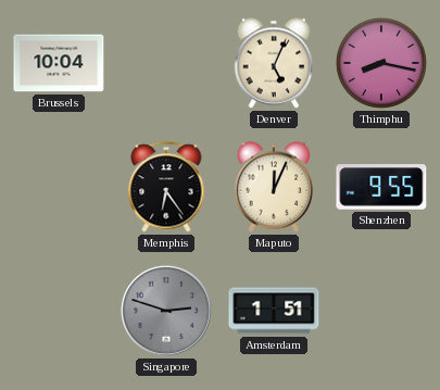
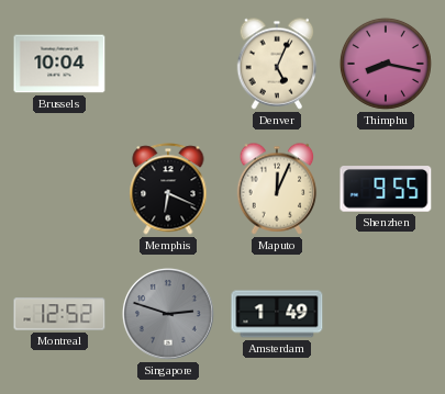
Memphis: 6:24 -> 6:19
Montreal: none -> 12:52
Amsterdam: 1:51 -> 1:49
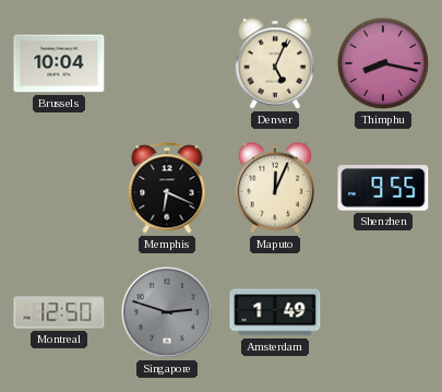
Montreal: 12:52 -> 12:50
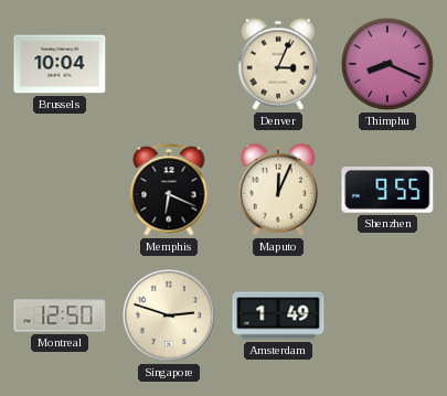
Denver: 5:04 -> 3:04
Thimphu: 8:17 -> 8:19
Singapore dial: grey -> cream
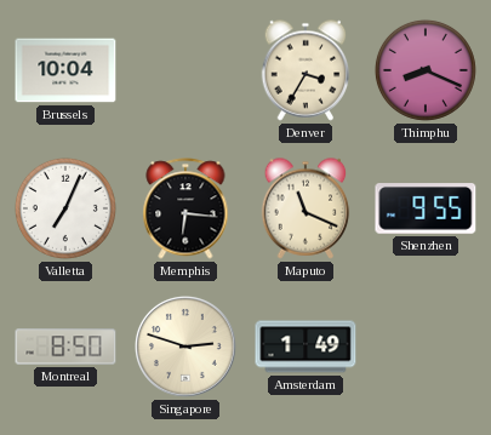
Denver: 3:04 -> 3:35
Valletta: none -> 7:04
Memphis: 6:19 -> 6:16
Maputo: 12:04 -> 11:19
Montreal: 12:50 -> 8:50
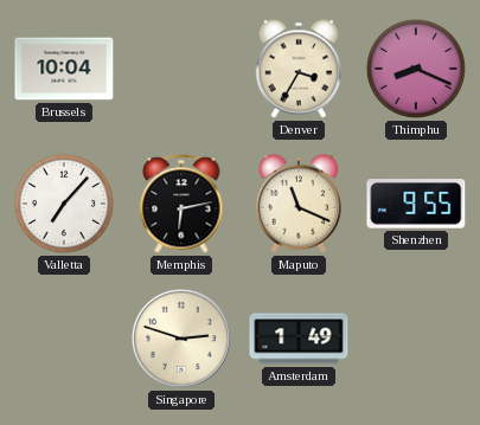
Valletta: 7:04 -> 7:07
Memphis: 6:16 -> 6:13
Montreal: 8:50 -> none
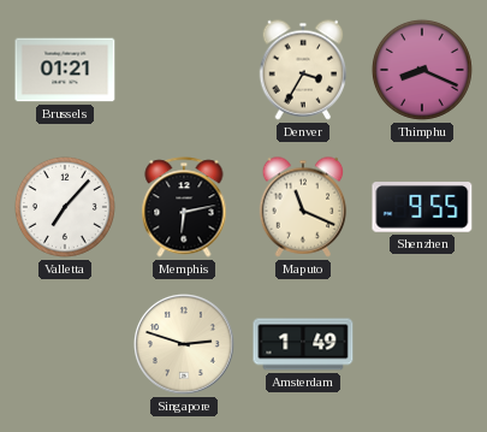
Brussels: 10:04 -> 01:21
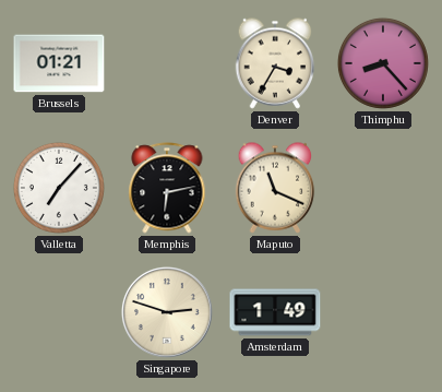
Thimphu: 8:19 -> 8:23
Shenzhen: 9:55 -> none
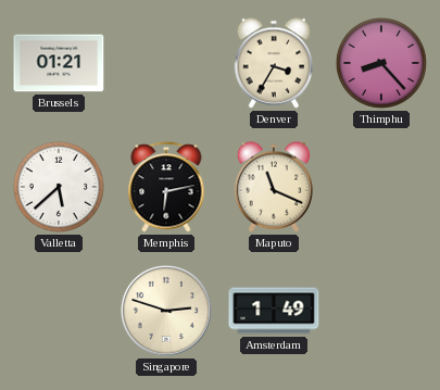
Valletta: 7:07 -> 5:38
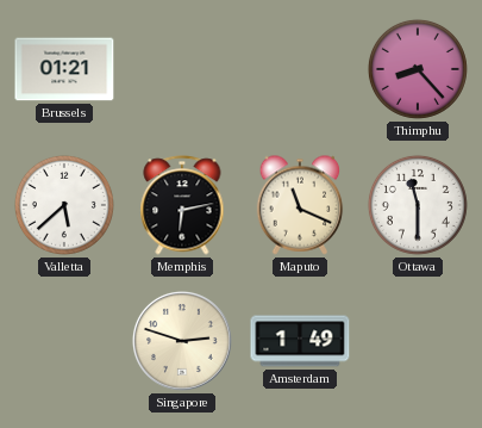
Denver: 3:35 -> none
Ottawa: none -> 11:30
